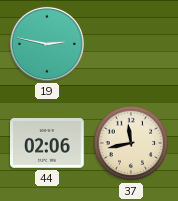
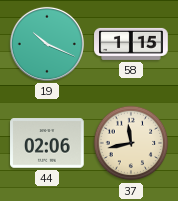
19: 2:47 -> 10:19
58: none -> 1:15
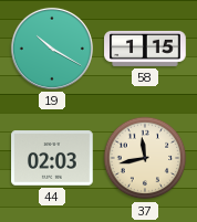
19: 10:19 -> 10:20
44: 02:06 -> 02:03
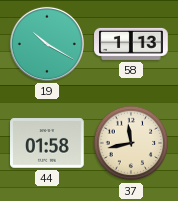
58: 1:15 -> 1:13
44: 02:03 -> 01:58
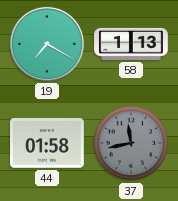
19: 10:20 -> 7:20
37 dial: cream -> grey
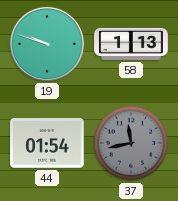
19: 7:20 -> 9:48
44: 01:58 -> 01:54
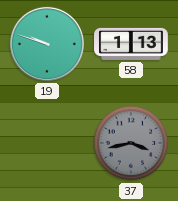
44: 01:54 -> none
37: 11:43 -> 3:43
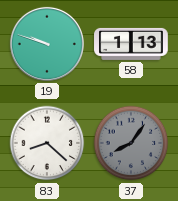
83: none -> 8:22
37: 3:43 -> 8:06
